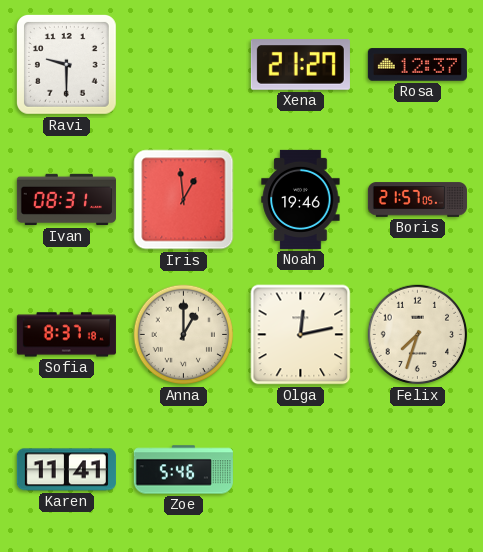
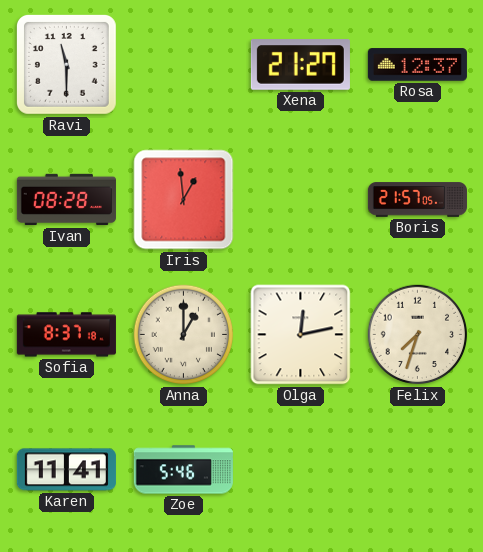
Ravi: 9:30 -> 11:30
Ivan: 08:31 -> 08:28
Noah: 19:46 -> none
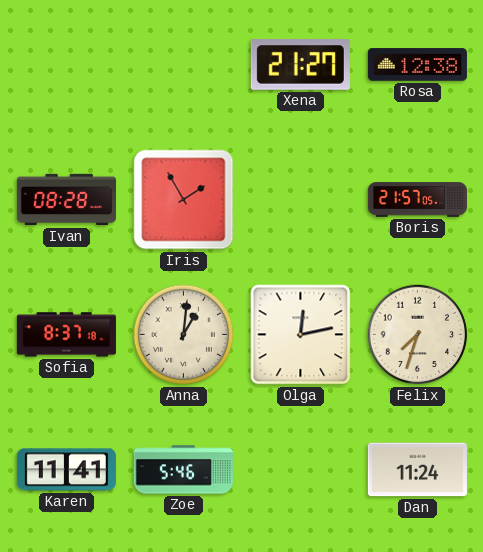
Ravi: 11:30 -> none
Rosa: 12:37 -> 12:38
Iris: 12:59 -> 1:55
Anna: 1:00 -> 1:01
Dan: none -> 11:24
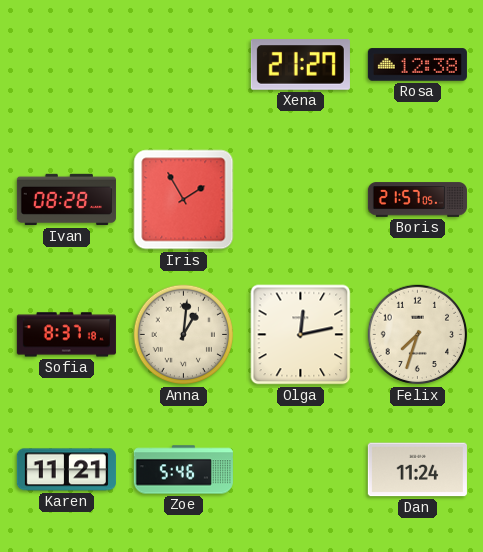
Karen: 11:41 -> 11:21
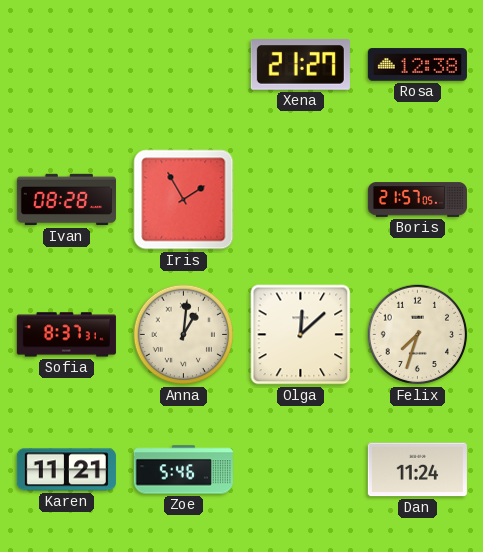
Sofia: 8:37:18 -> 8:37:31
Olga: 12:13 -> 12:08
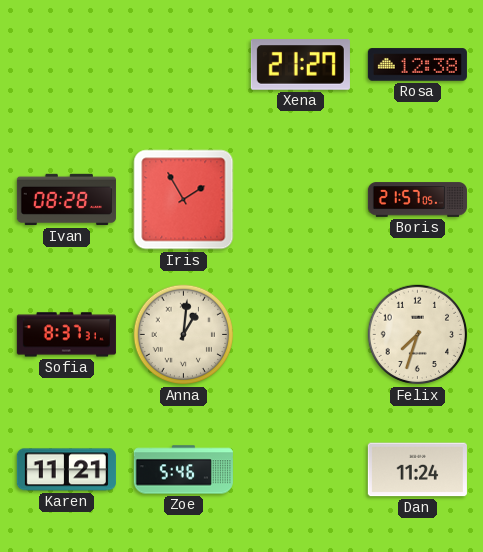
Olga: 12:08 -> none
